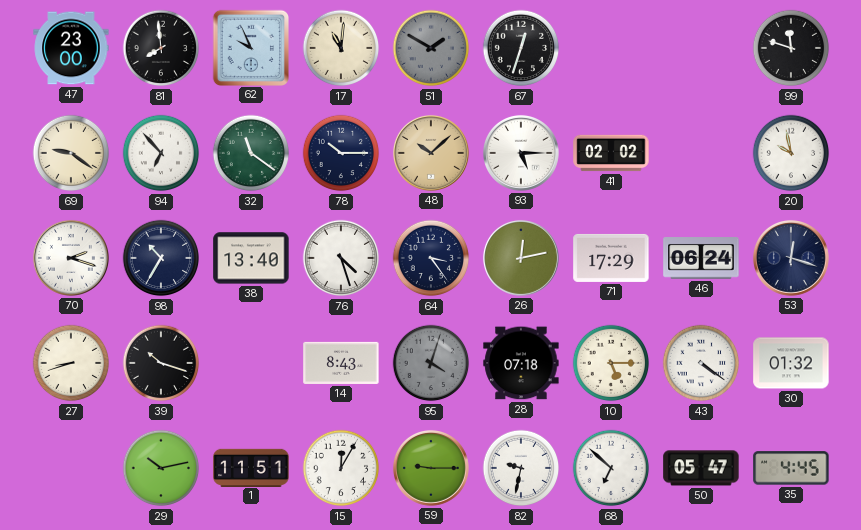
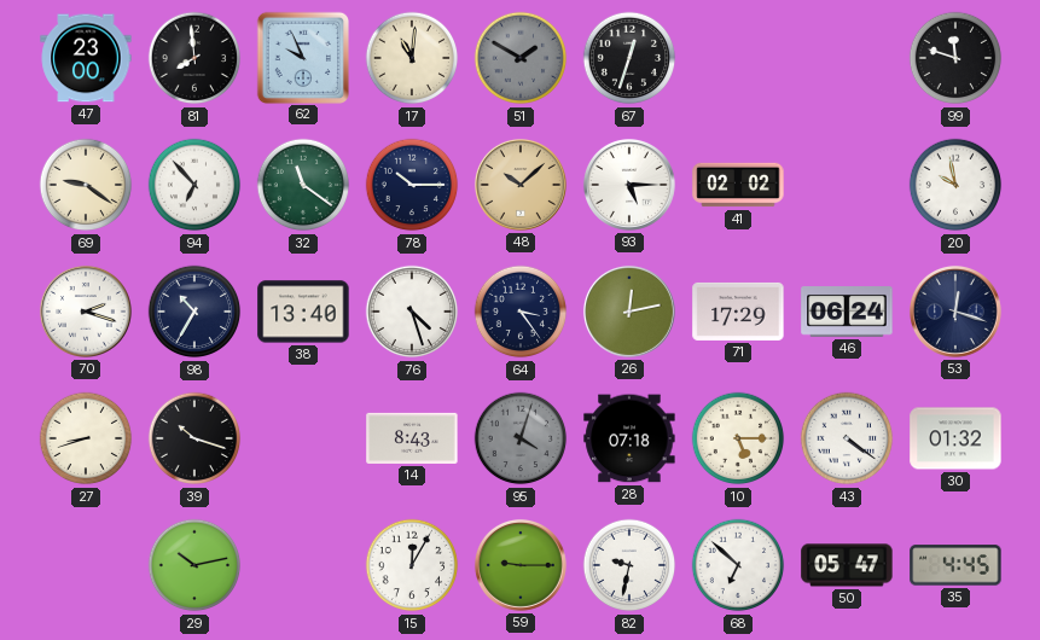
1: 11:51 -> none
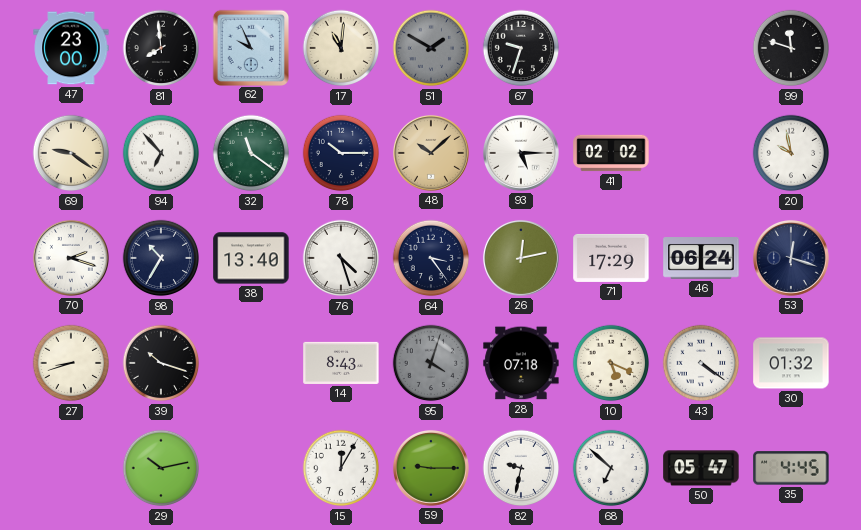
67: 12:33 -> 9:33
10: 5:15 -> 5:19
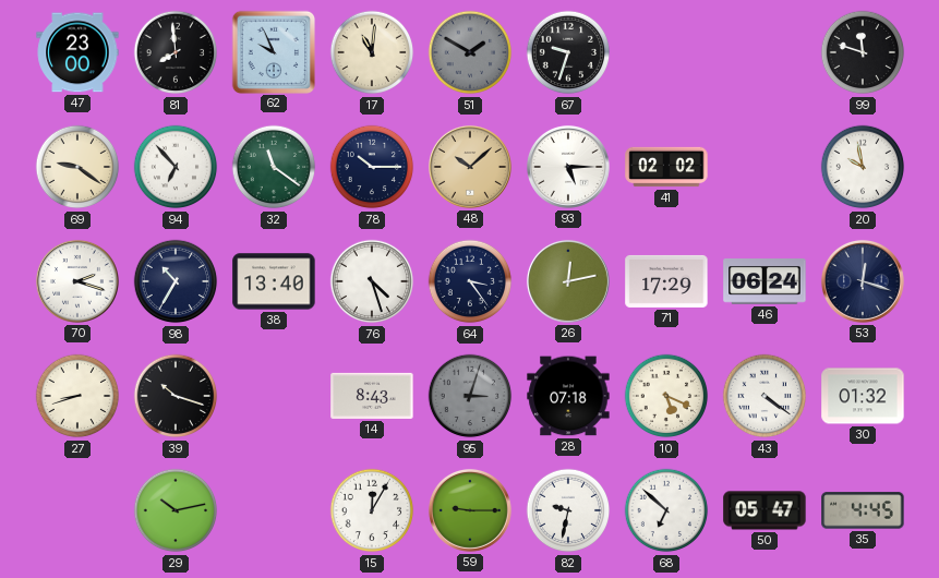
95: 4:03 -> 3:03
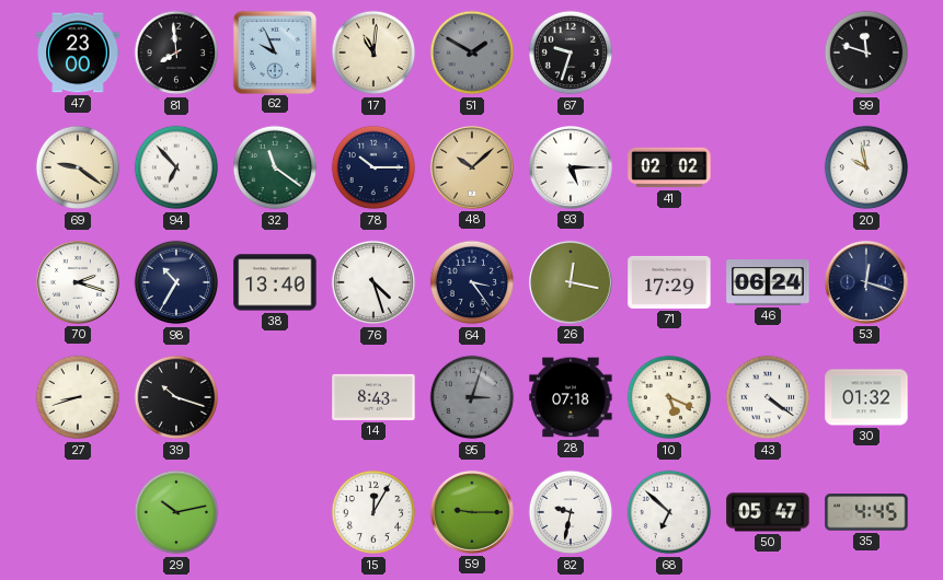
26: 12:13 -> 12:17
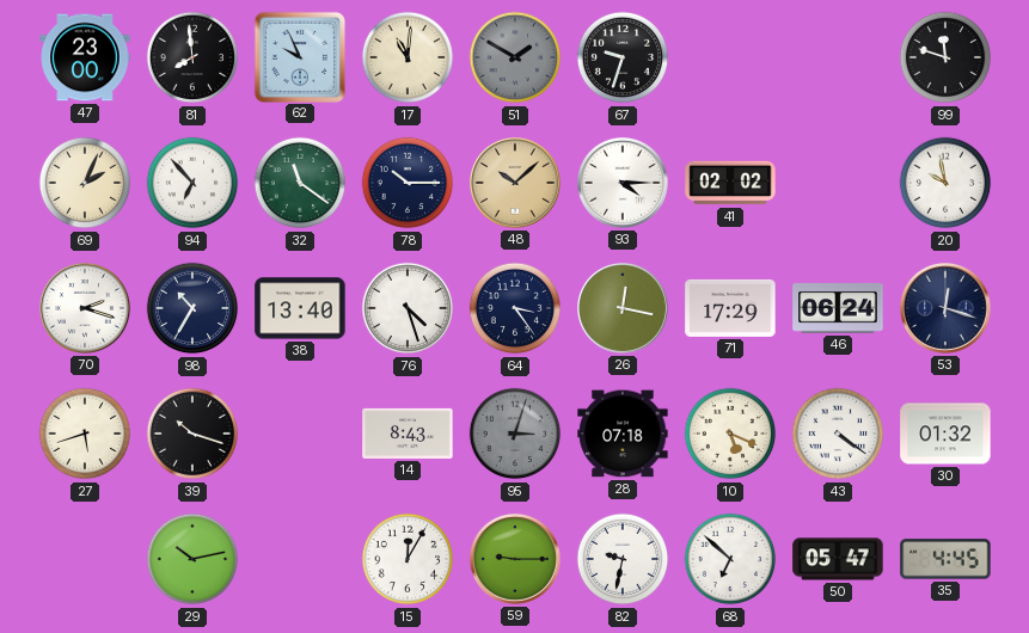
69: 9:21 -> 2:04
93: 5:15 -> 4:15
27: 8:42 -> 5:42
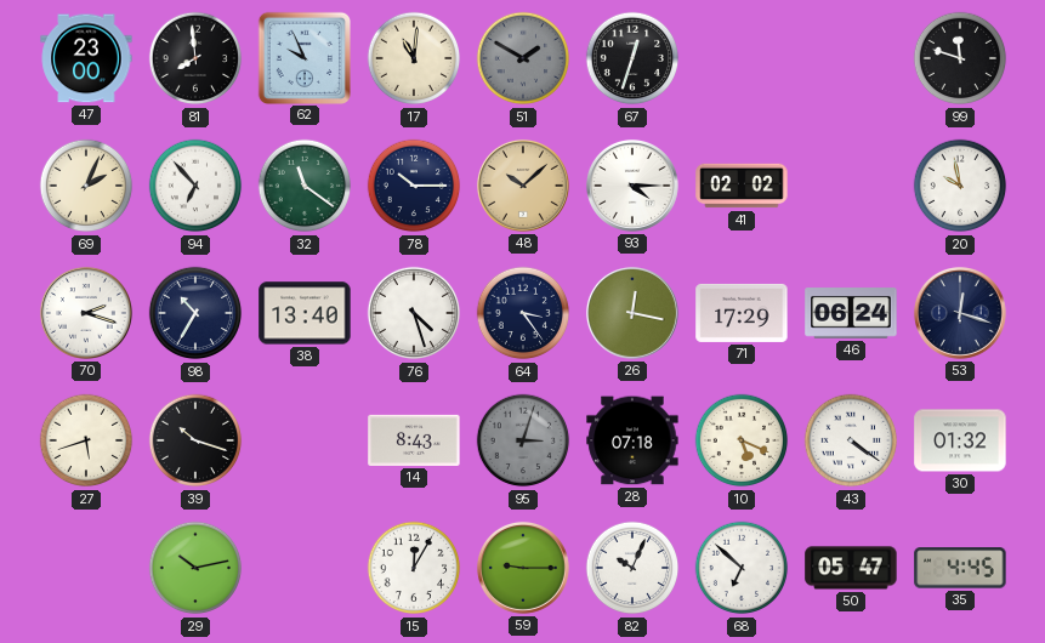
67: 9:33 -> 12:33
82: 9:32 -> 10:04
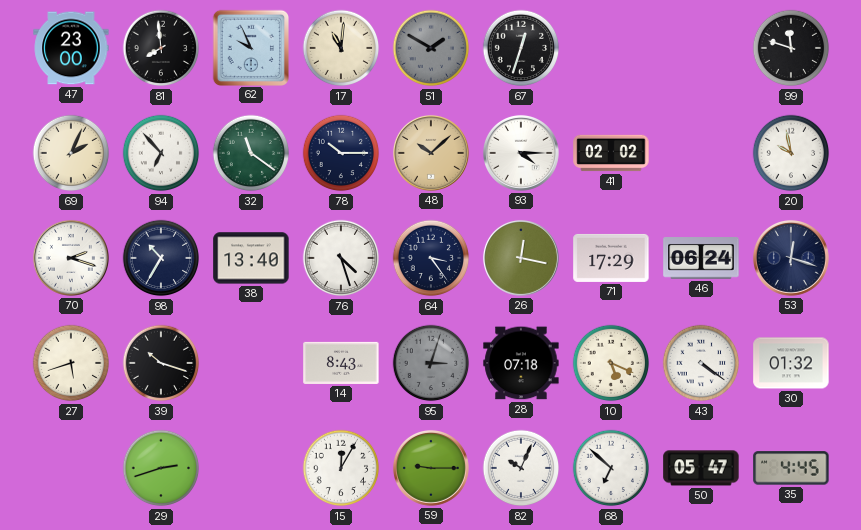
29: 10:13 -> 2:42
